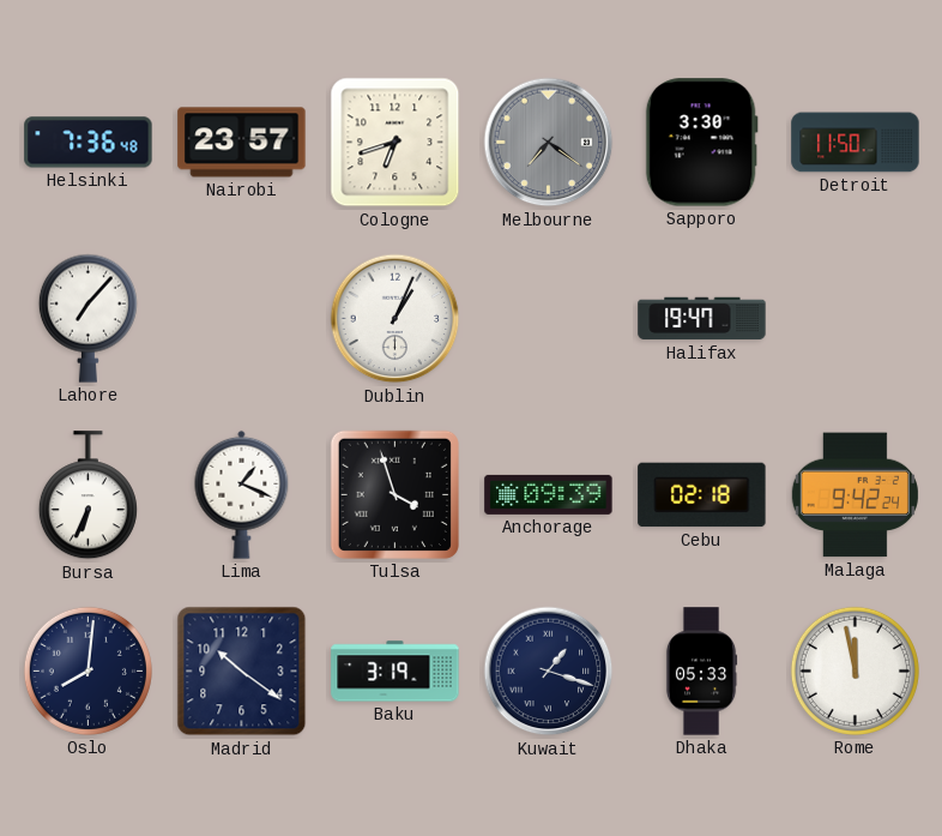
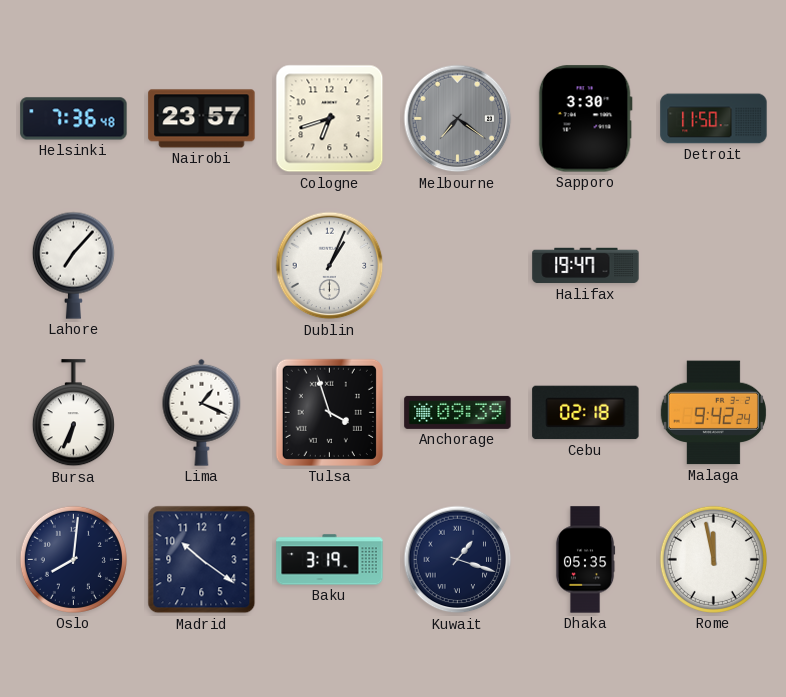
Dhaka: 05:33 -> 05:35
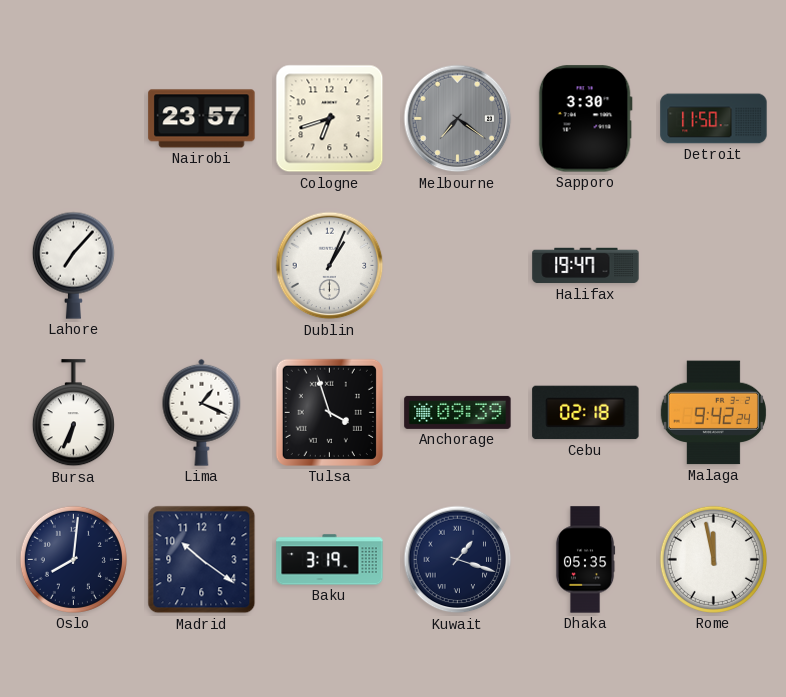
Helsinki: 7:36 -> none
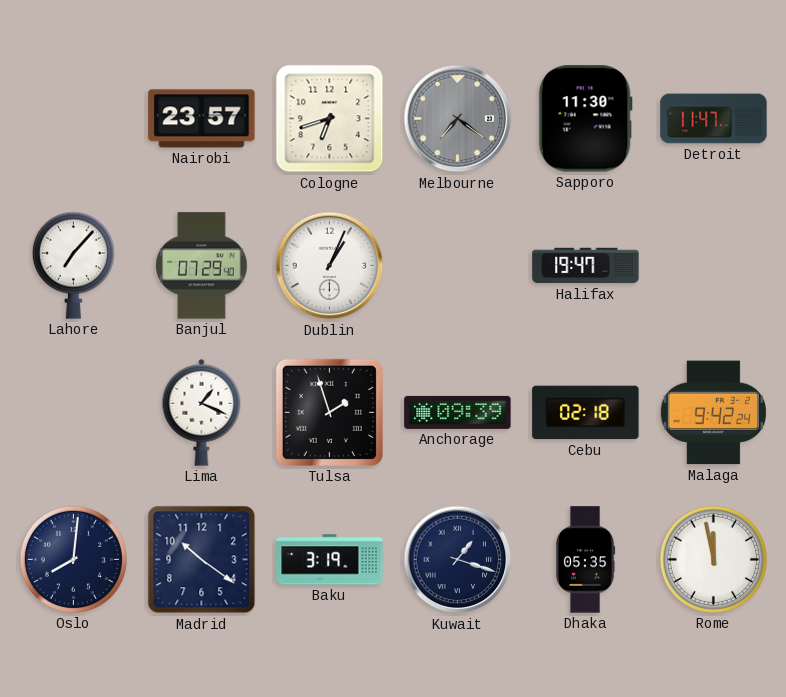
Sapporo: 3:30 -> 11:30
Detroit: 11:50 -> 11:47
Banjul: none -> 07:29
Bursa: 6:34 -> none
Tulsa: 3:57 -> 1:57
